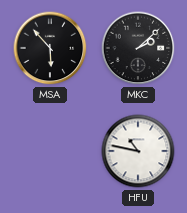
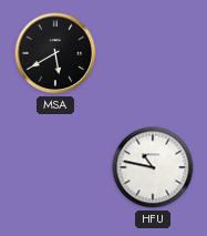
MSA: 5:53 -> 5:40
MKC: 2:08 -> none
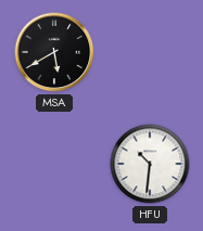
HFU: 10:47 -> 10:31
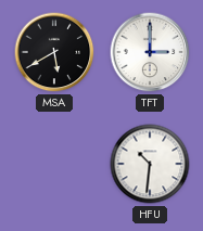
TFT: none -> 3:00
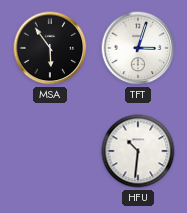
MSA: 5:40 -> 5:54
TFT: 3:00 -> 3:03
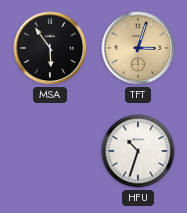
TFT dial: white -> champagne
HFU: 10:31 -> 10:33
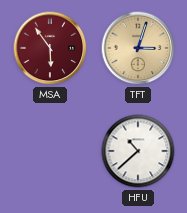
MSA dial: black -> burgundy
HFU: 10:33 -> 10:38
